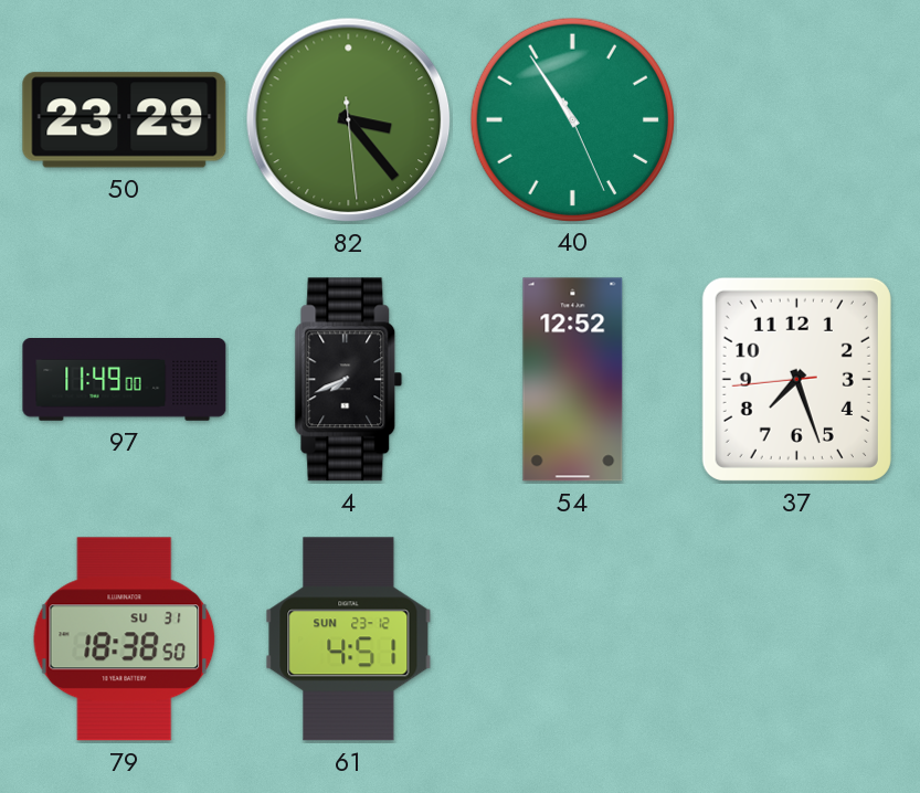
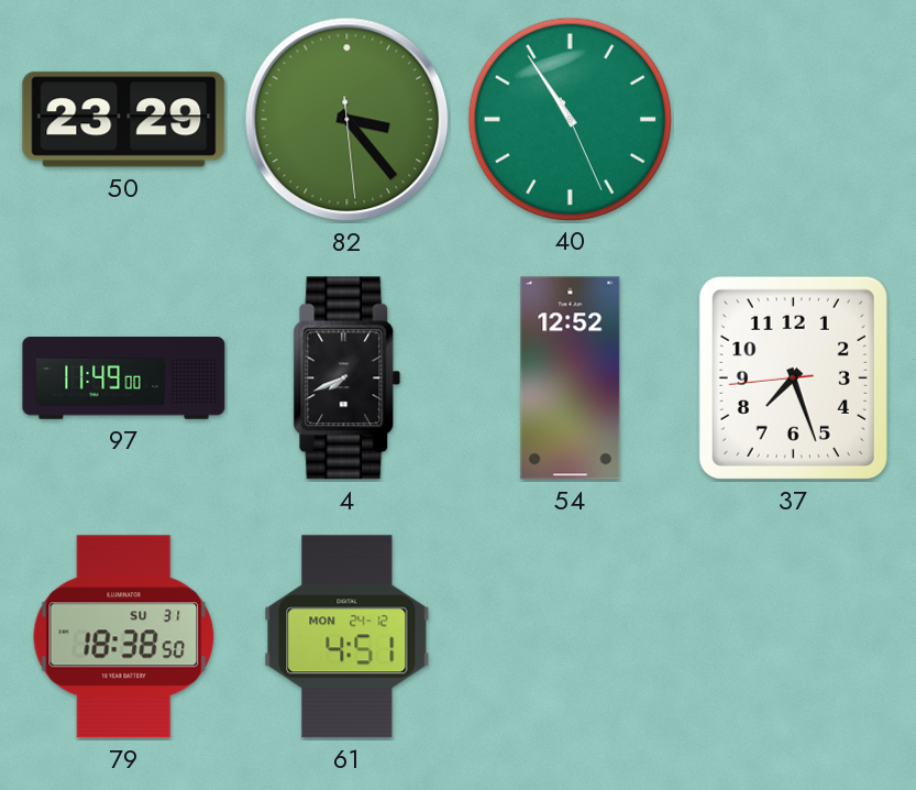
61 date: SUN 23-12 -> MON 24-12
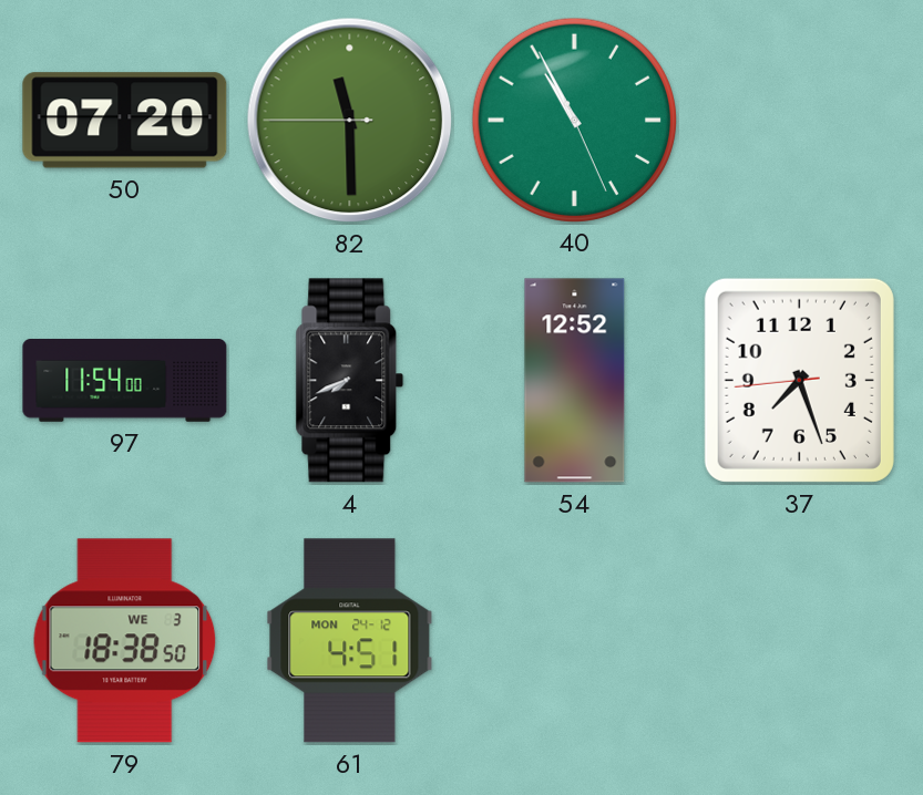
50: 23:29 -> 07:20
82: 3:23 -> 11:29
40: 10:54 -> 10:55
97: 11:49 -> 11:54
79 date: SU 31 -> WE 3
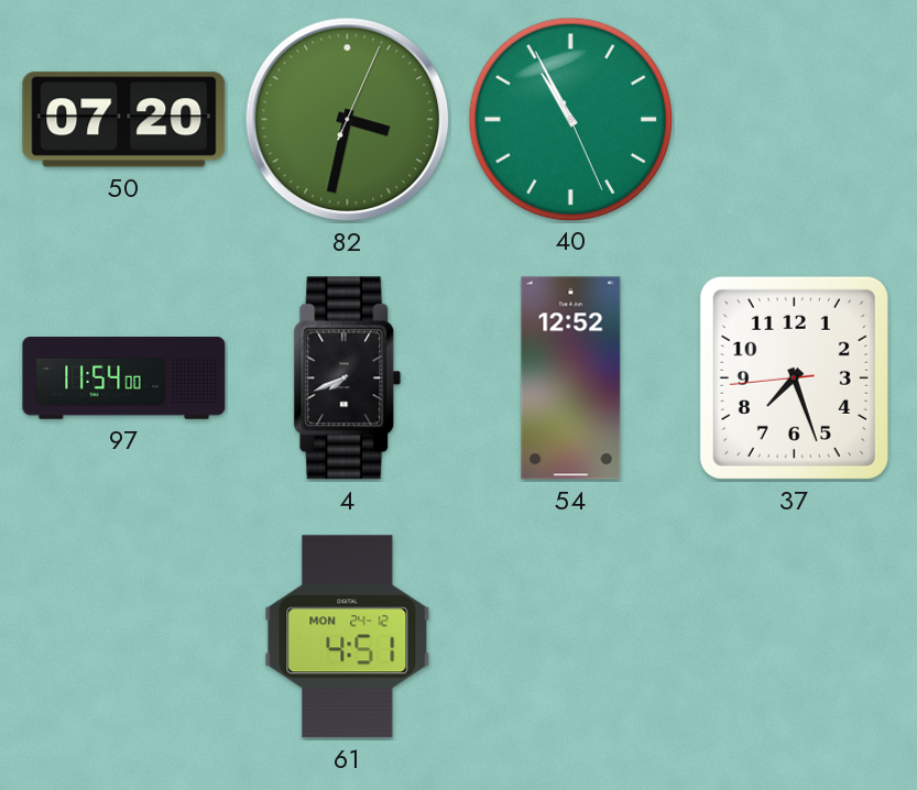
82: 11:29 -> 3:32
79: 18:38 -> none
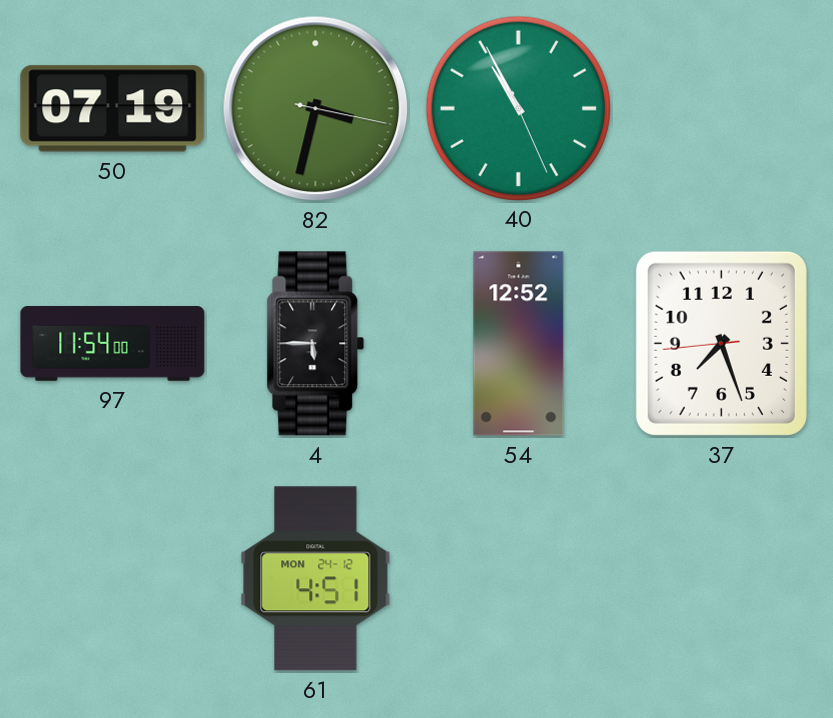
50: 07:20 -> 07:19
82: 3:32:04 -> 3:32:17
4: 7:41 -> 5:45
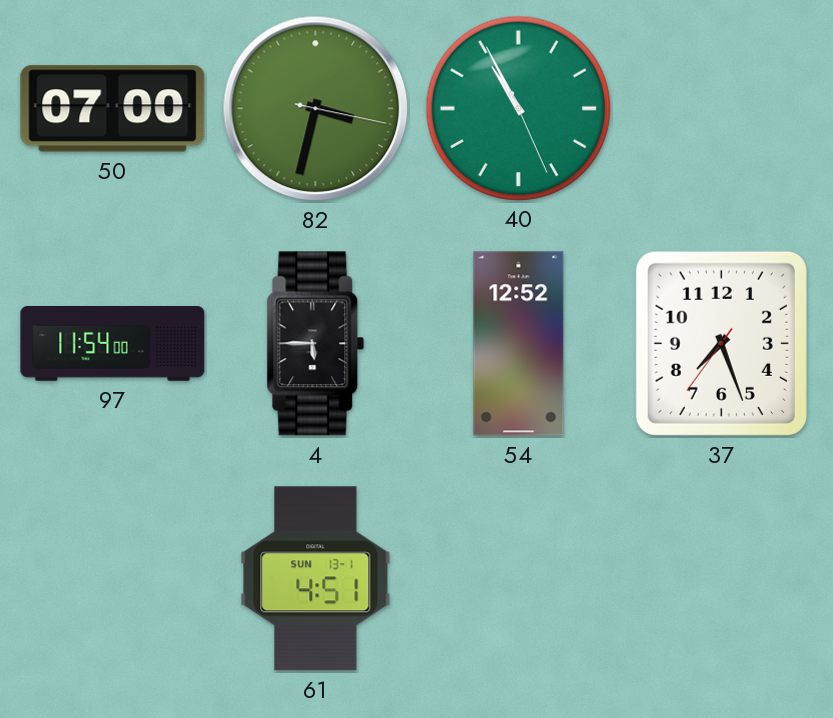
50: 07:19 -> 07:00
37: 7:26:44 -> 7:26:36
61 date: MON 24-12 -> SUN 13-1
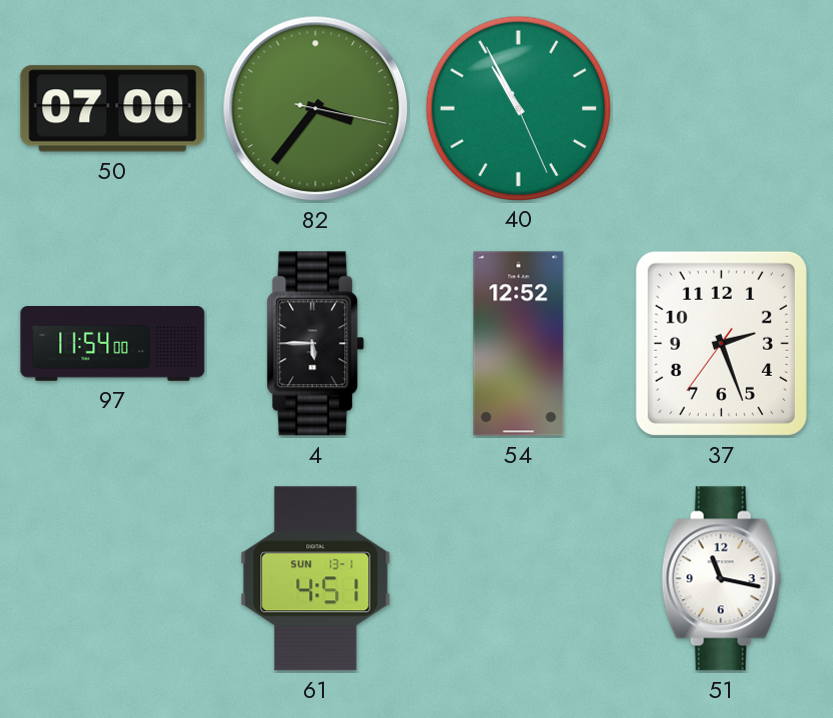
82: 3:32 -> 3:36
37: 7:26 -> 2:26
51: none -> 11:17
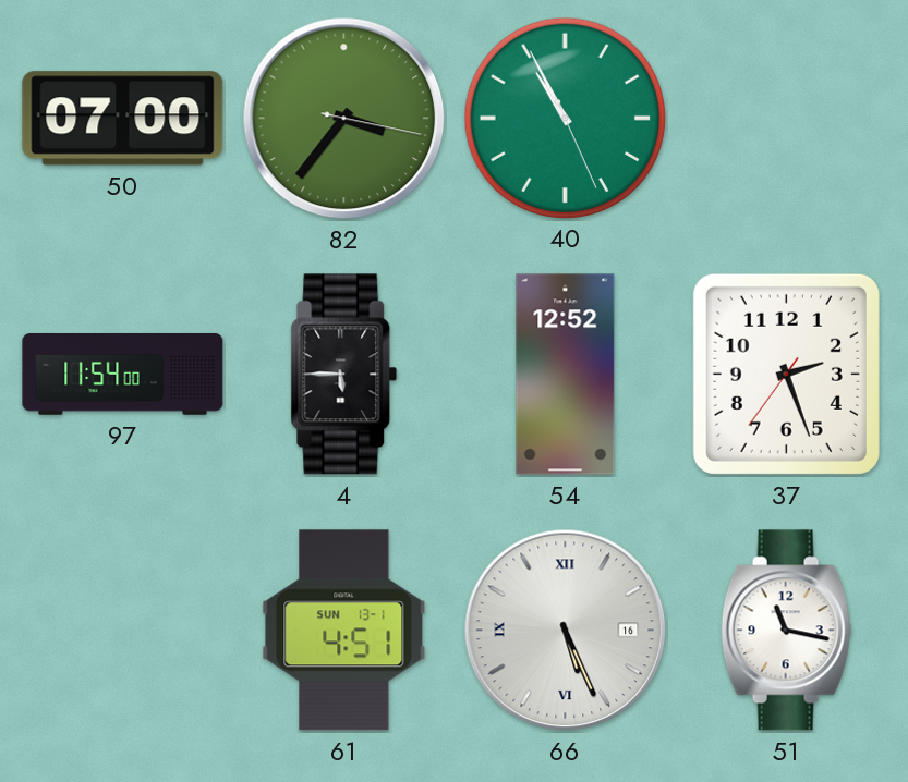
66: none -> 5:26
